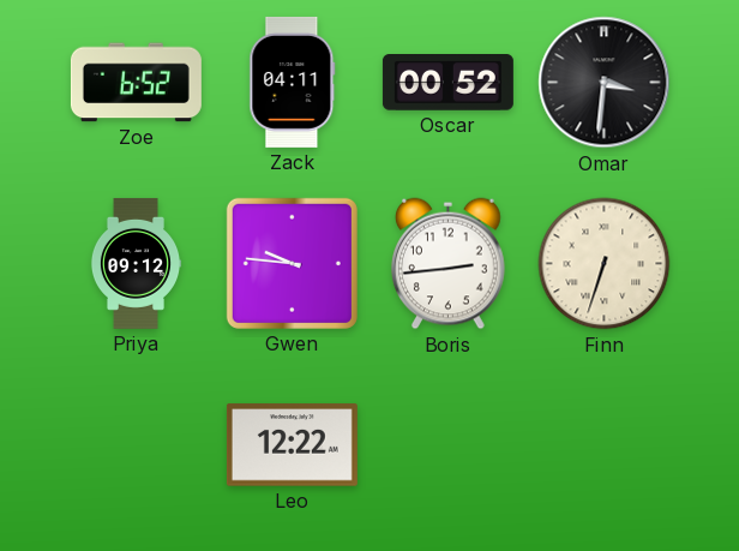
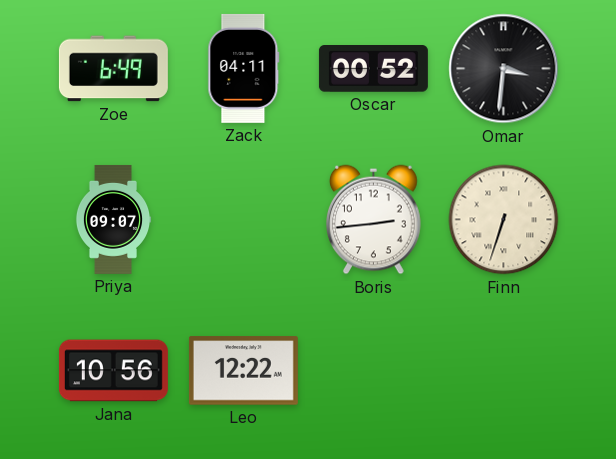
Zoe: 6:52 -> 6:49
Priya: 09:12 -> 09:07
Gwen: 9:46 -> none
Jana: none -> 10:56
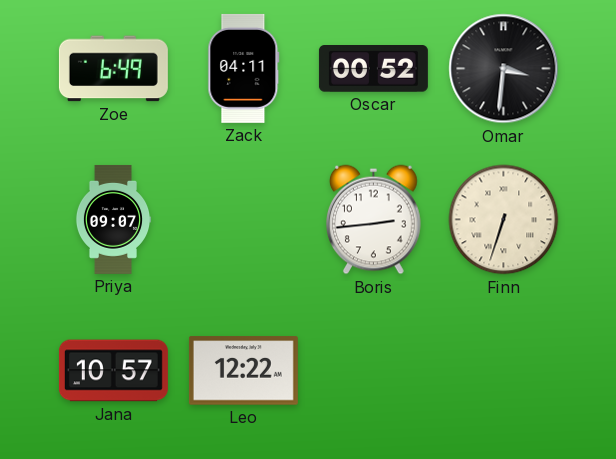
Jana: 10:56 -> 10:57
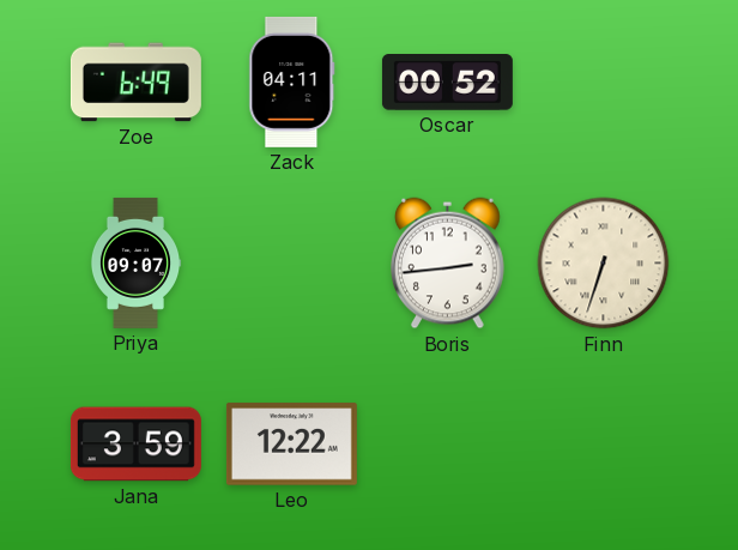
Omar: 3:31 -> none
Jana: 10:57 -> 3:59
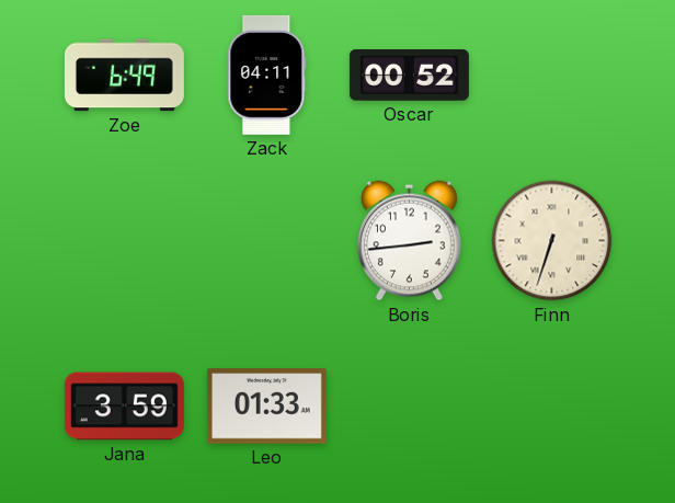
Priya: 09:07 -> none
Leo: 12:22 -> 01:33
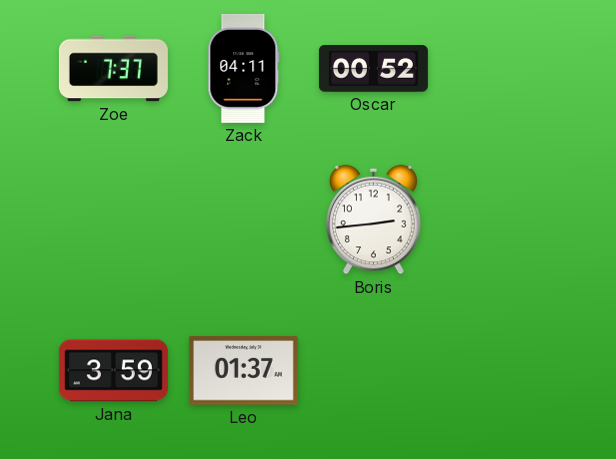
Zoe: 6:49 -> 7:37
Finn: 6:33 -> none
Leo: 01:33 -> 01:37
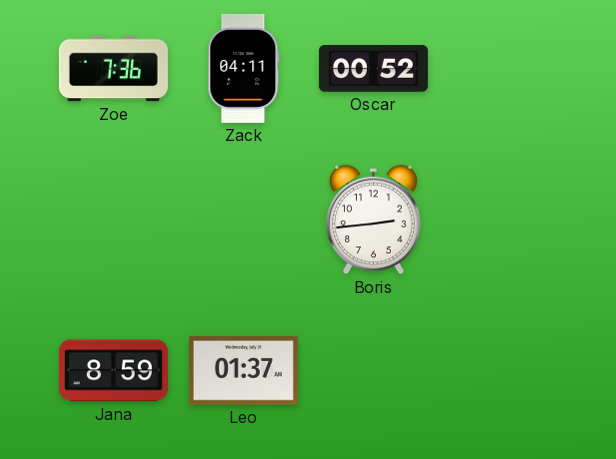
Zoe: 7:37 -> 7:36
Jana: 3:59 -> 8:59
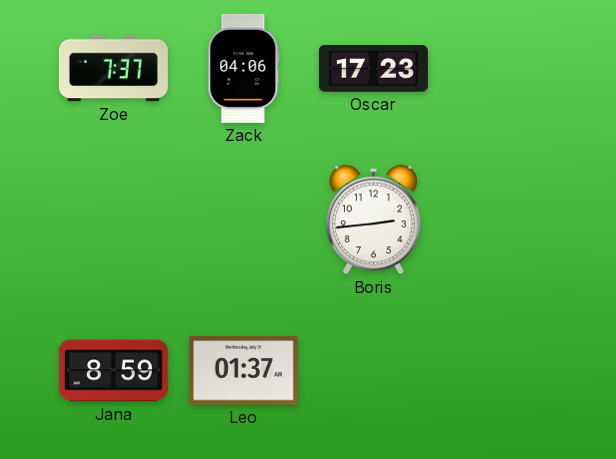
Zoe: 7:36 -> 7:37
Zack: 04:11 -> 04:06
Oscar: 00:52 -> 17:23
